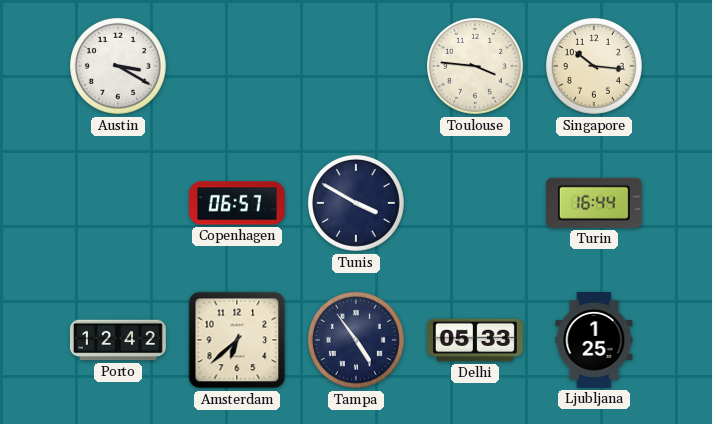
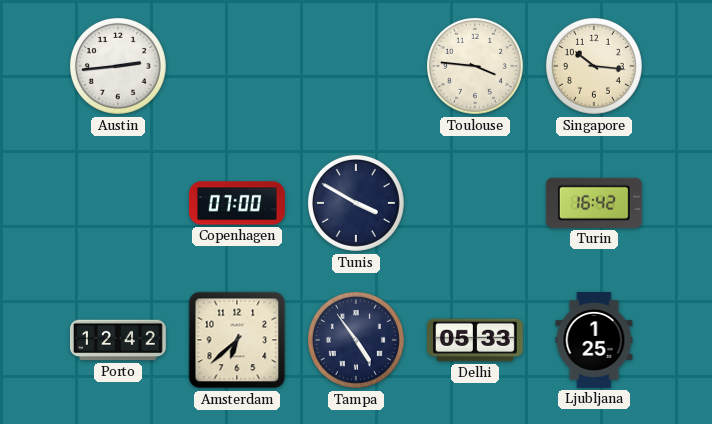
Austin: 3:20 -> 2:44
Copenhagen: 06:57 -> 07:00
Turin: 16:44 -> 16:42
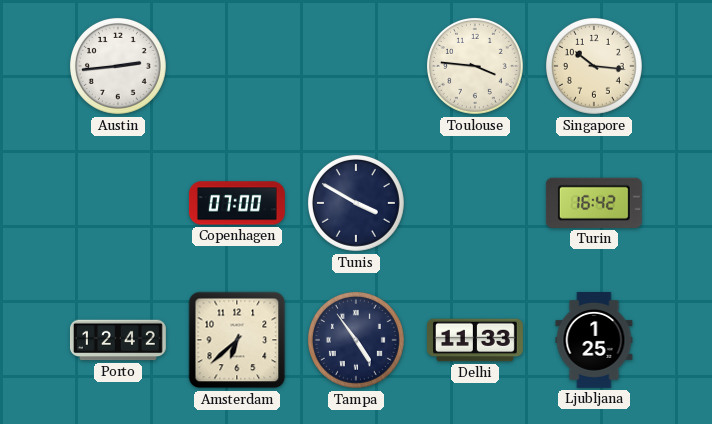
Delhi: 05:33 -> 11:33
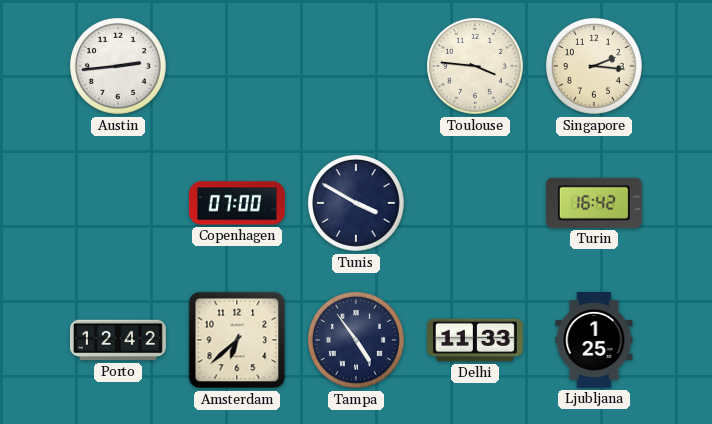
Singapore: 10:16 -> 2:16
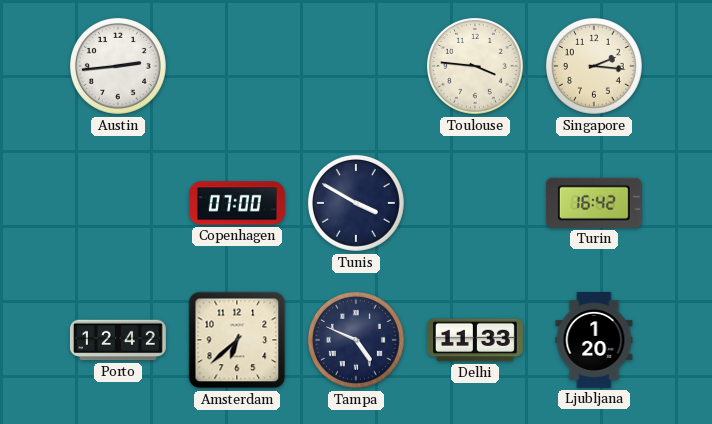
Tampa: 4:54 -> 4:49
Ljubljana: 1:25 -> 1:20
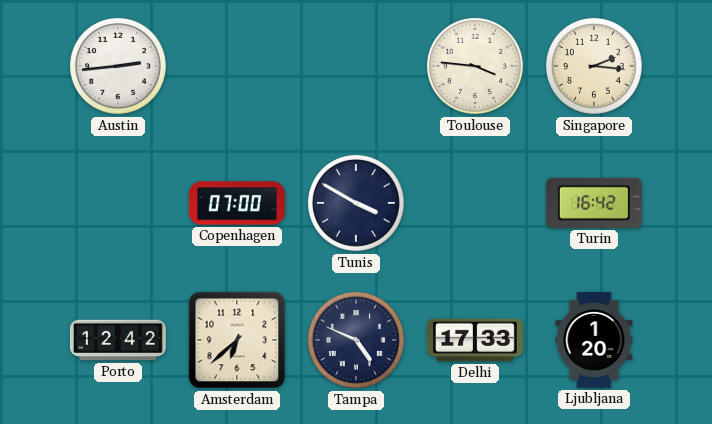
Delhi: 11:33 -> 17:33
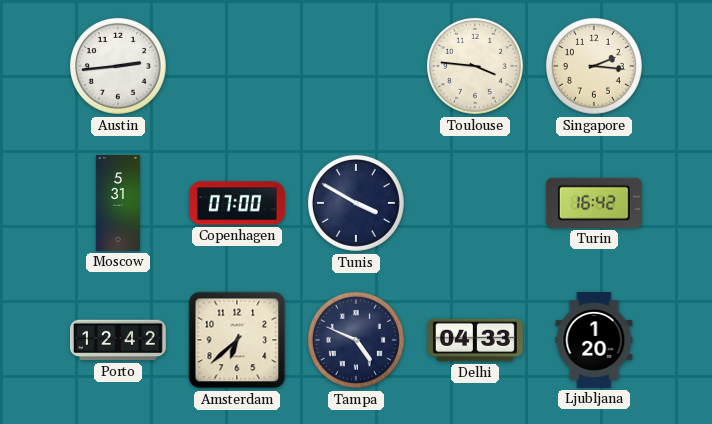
Moscow: none -> 5:31
Delhi: 17:33 -> 04:33
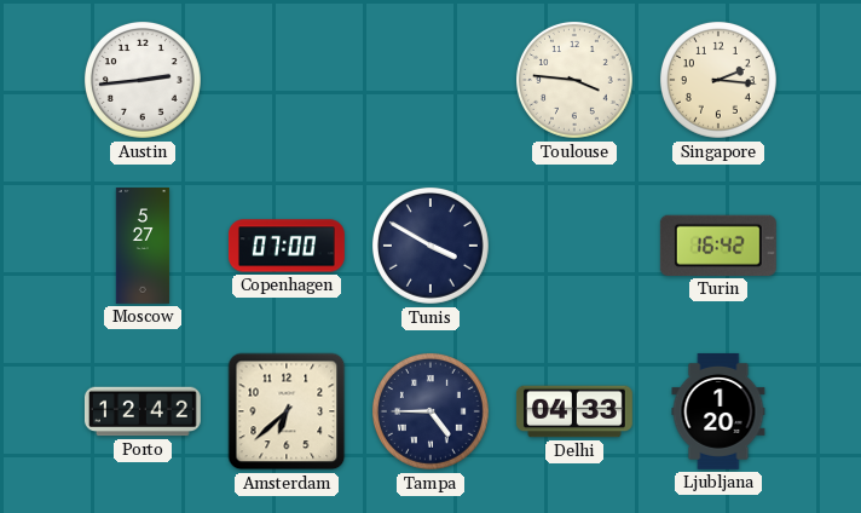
Moscow: 5:31 -> 5:27
Tampa: 4:49 -> 4:45
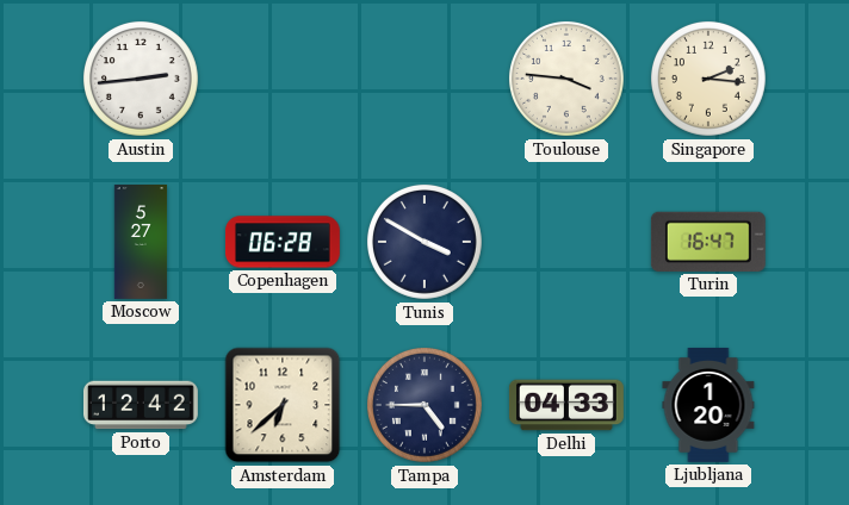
Copenhagen: 07:00 -> 06:28
Turin: 16:42 -> 16:47
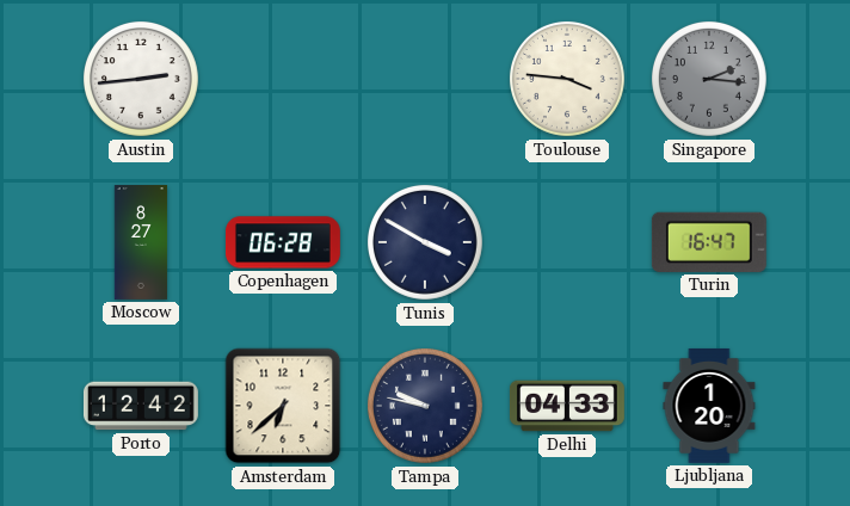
Singapore dial: cream -> grey
Moscow: 5:27 -> 8:27
Tampa: 4:45 -> 9:47
